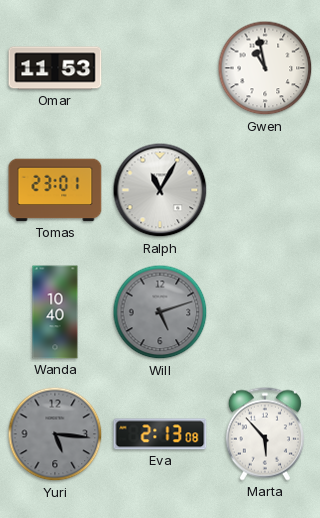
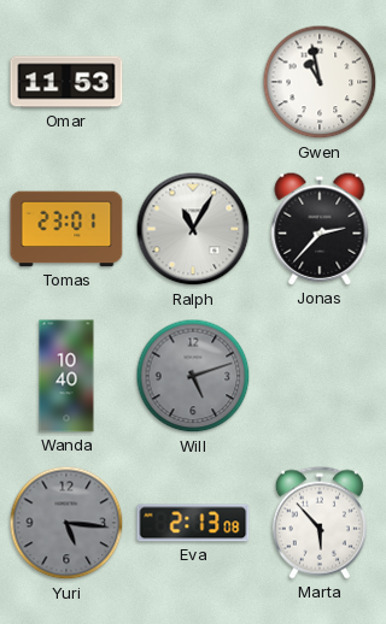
Jonas: none -> 2:37
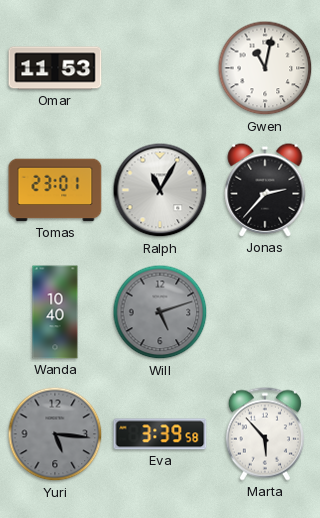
Gwen: 10:58 -> 11:02
Eva: 2:13 -> 3:39
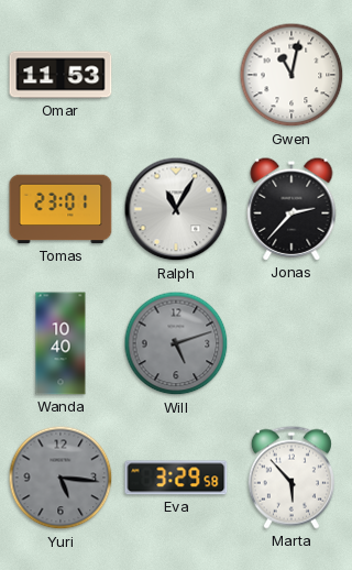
Eva: 3:39 -> 3:29
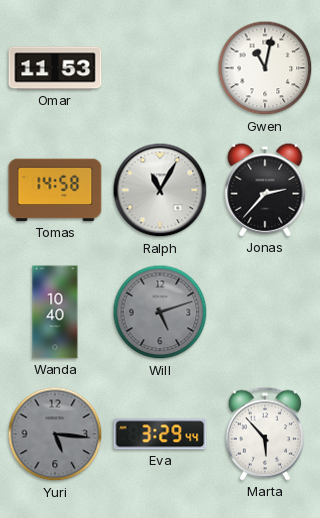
Tomas: 23:01 -> 14:58
Eva: 3:29:58 -> 3:29:44
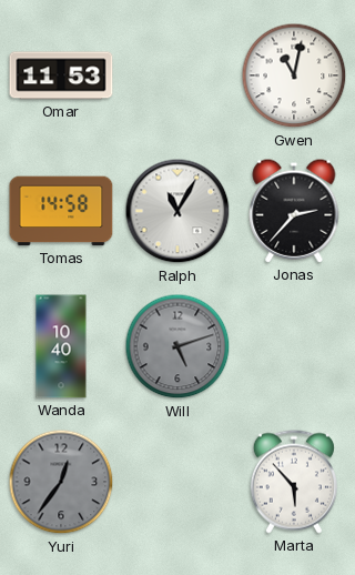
Yuri: 5:16 -> 12:36
Eva: 3:29 -> none
